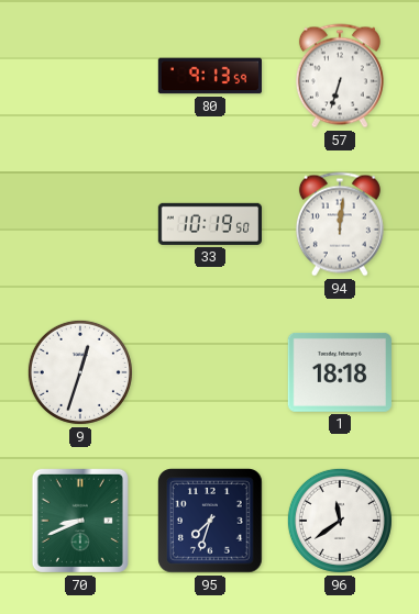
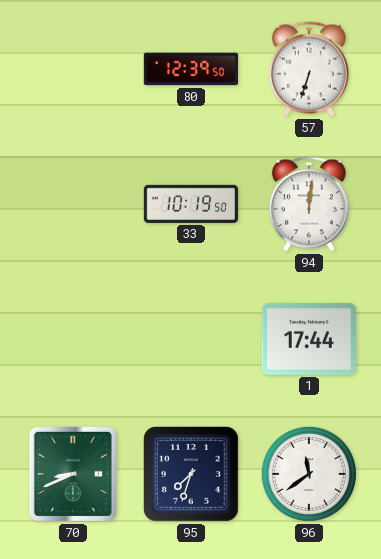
80: 9:13 -> 12:39
9: 12:33 -> none
1: 18:18 -> 17:44
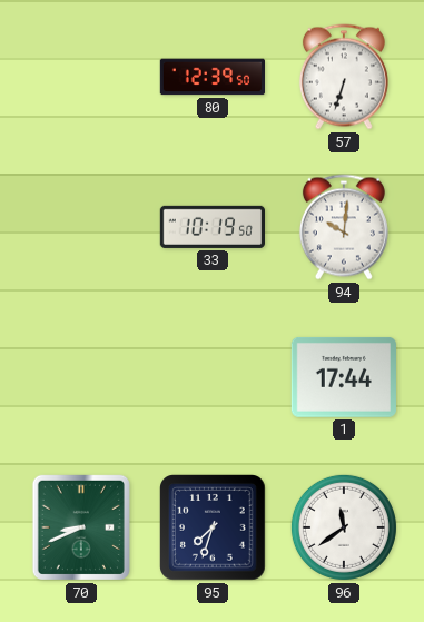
94: 12:01 -> 10:01
